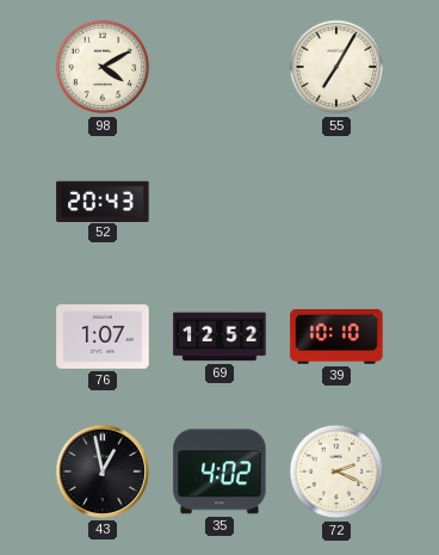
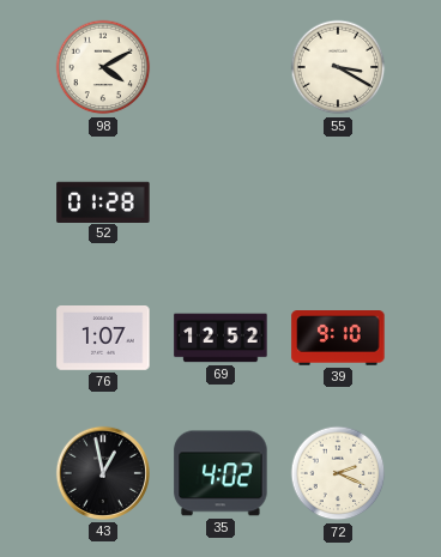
55: 7:05 -> 3:20
52: 20:43 -> 01:28
39: 10:10 -> 9:10
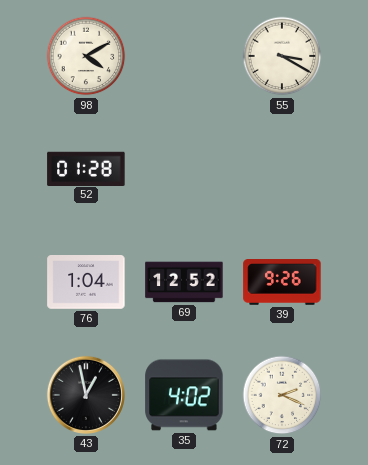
76: 1:07 -> 1:04
39: 9:10 -> 9:26
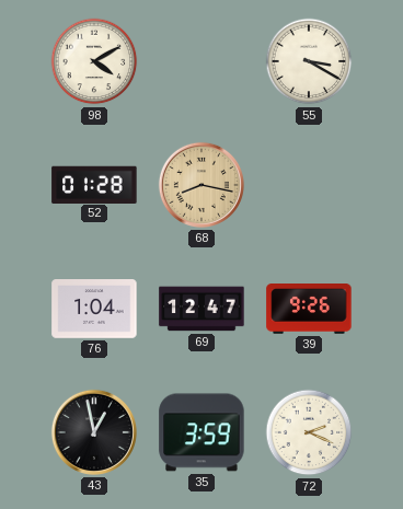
68: none -> 8:17
69: 12:52 -> 12:47
35: 4:02 -> 3:59
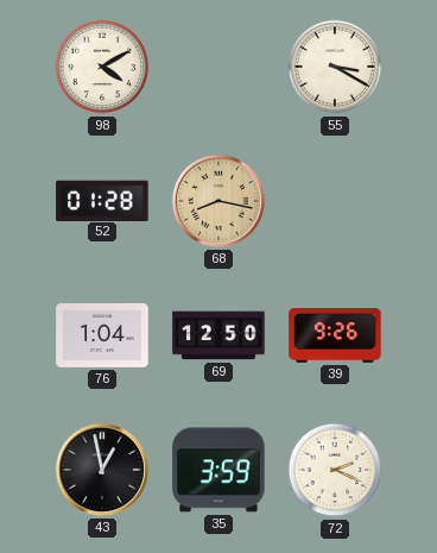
69: 12:47 -> 12:50
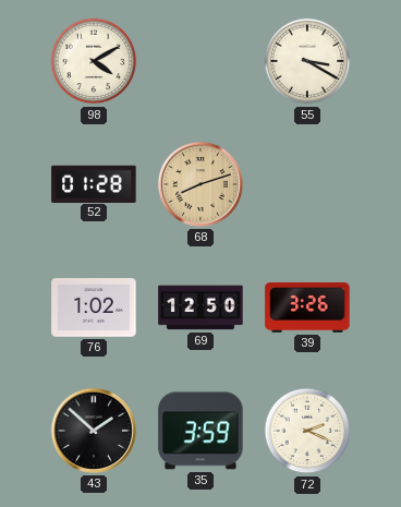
68: 8:17 -> 8:12
76: 1:04 -> 1:02
39: 9:26 -> 3:26
43: 12:58 -> 1:52
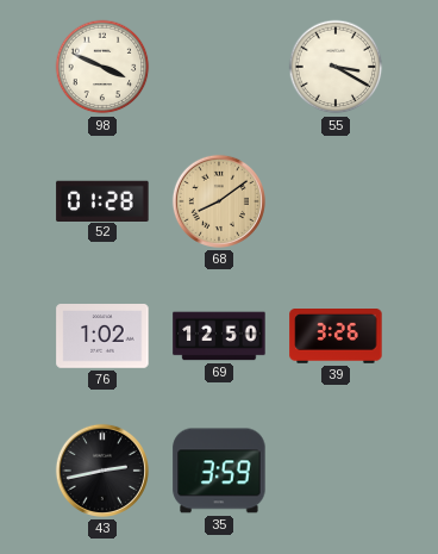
98: 4:10 -> 3:49
68: 8:12 -> 8:09
43: 1:52 -> 2:43
72: 2:19 -> none
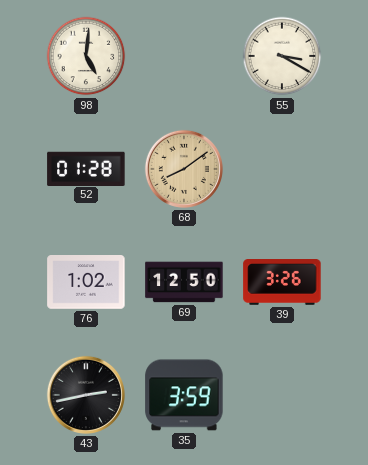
98: 3:49 -> 5:01
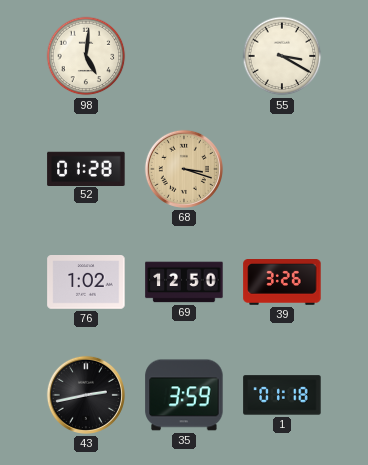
68: 8:09 -> 3:18
1: none -> 01:18
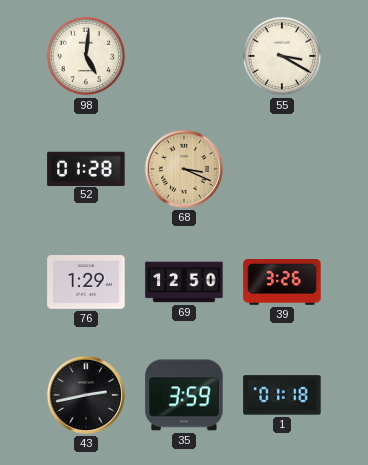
68: 3:18 -> 3:19
76: 1:02 -> 1:29
